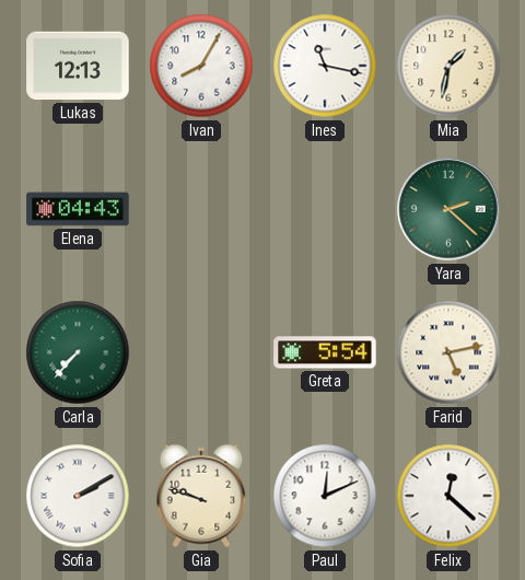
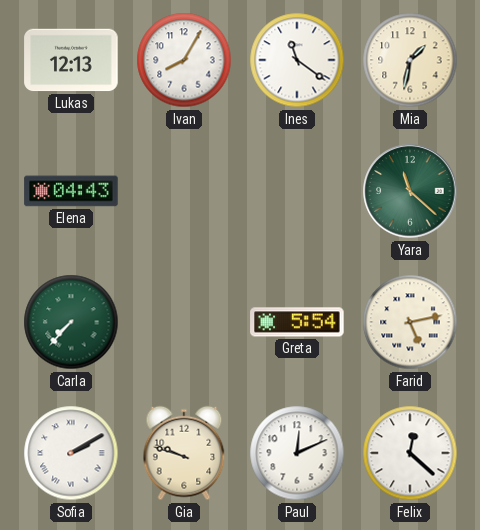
Ines: 11:17 -> 11:21
Yara: 2:22 -> 11:22
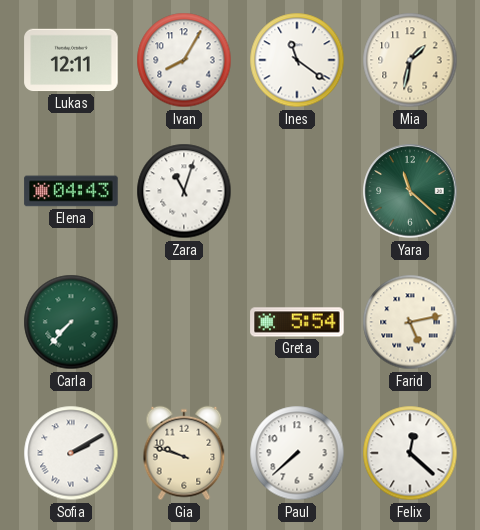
Lukas: 12:13 -> 12:11
Zara: none -> 11:03
Paul: 12:11 -> 7:38
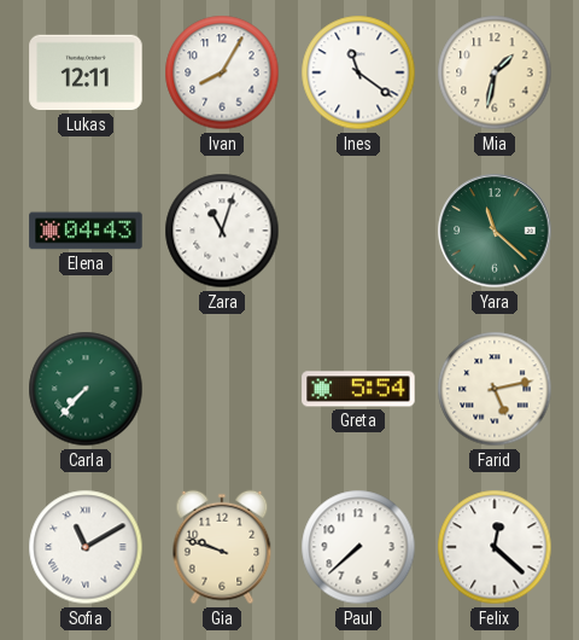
Sofia: 2:10 -> 11:10
